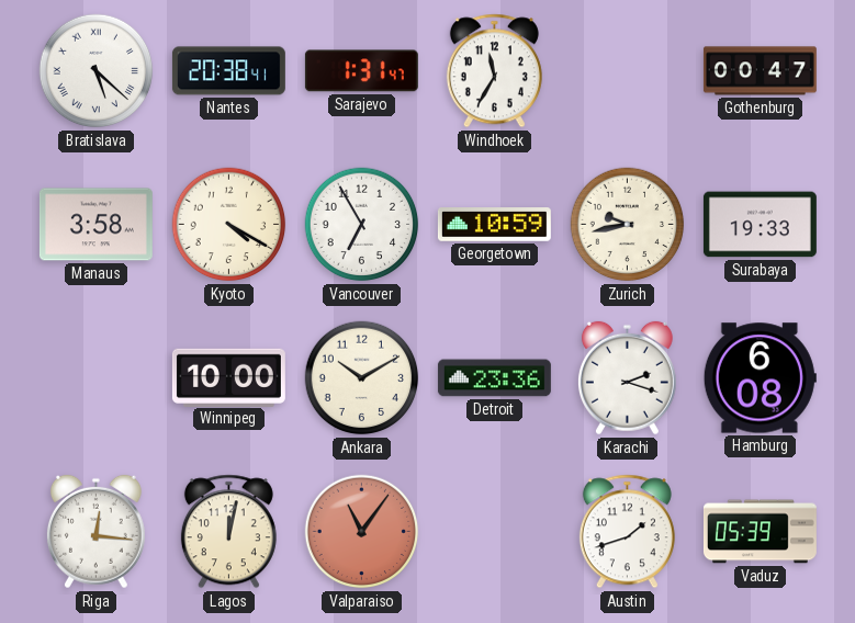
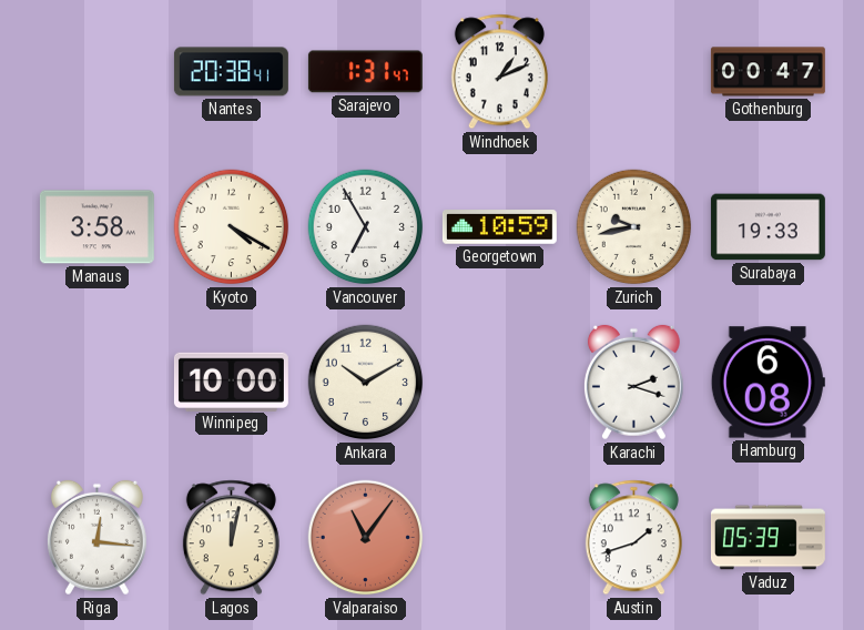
Bratislava: 5:22 -> none
Windhoek: 11:35 -> 1:11
Detroit: 23:36 -> none
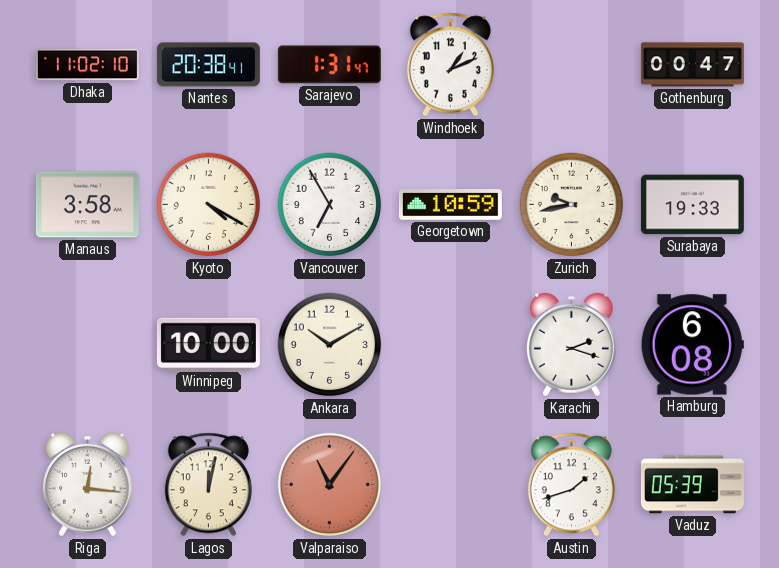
Dhaka: none -> 11:02
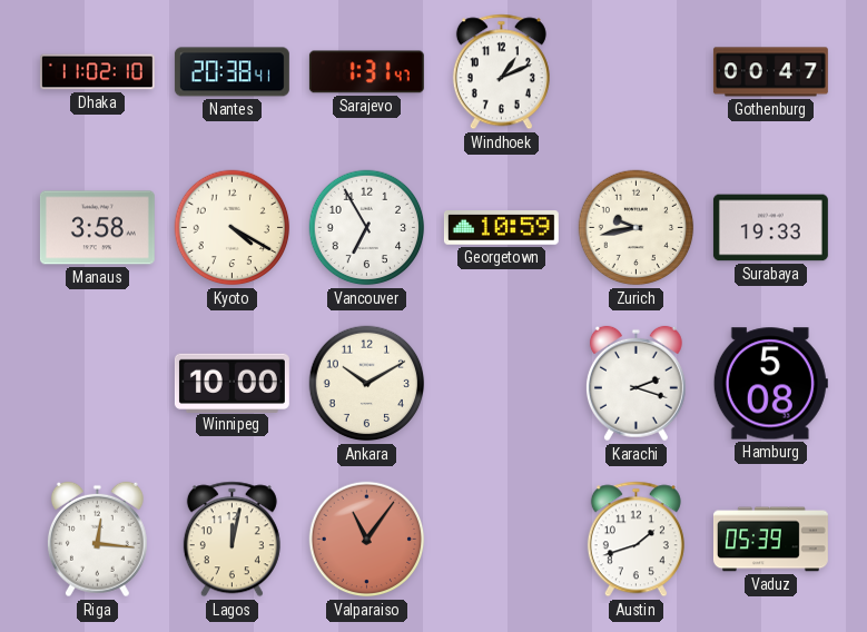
Hamburg: 6:08 -> 5:08
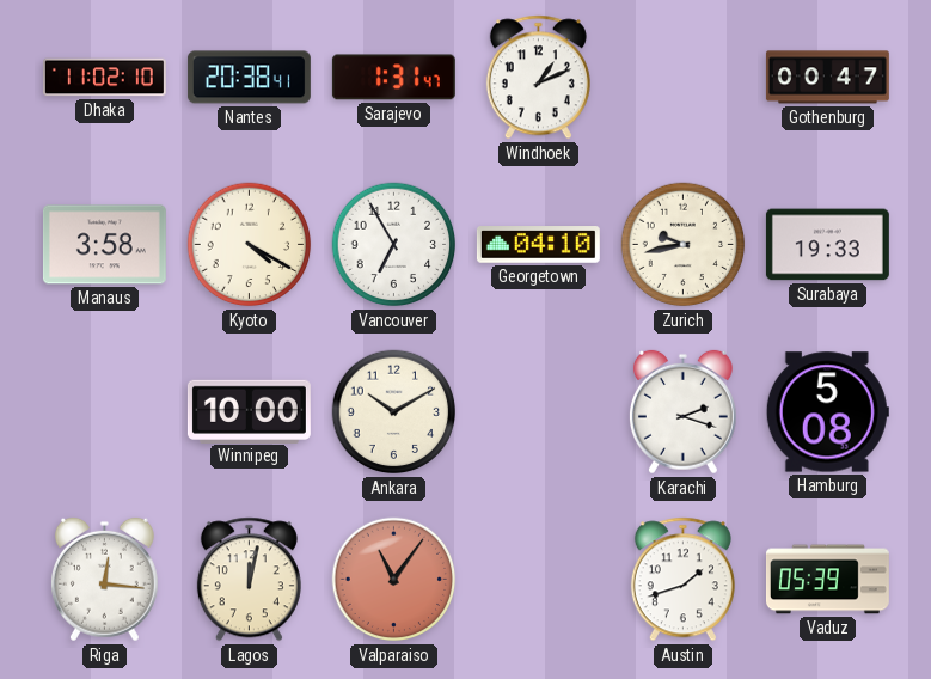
Georgetown: 10:59 -> 04:10
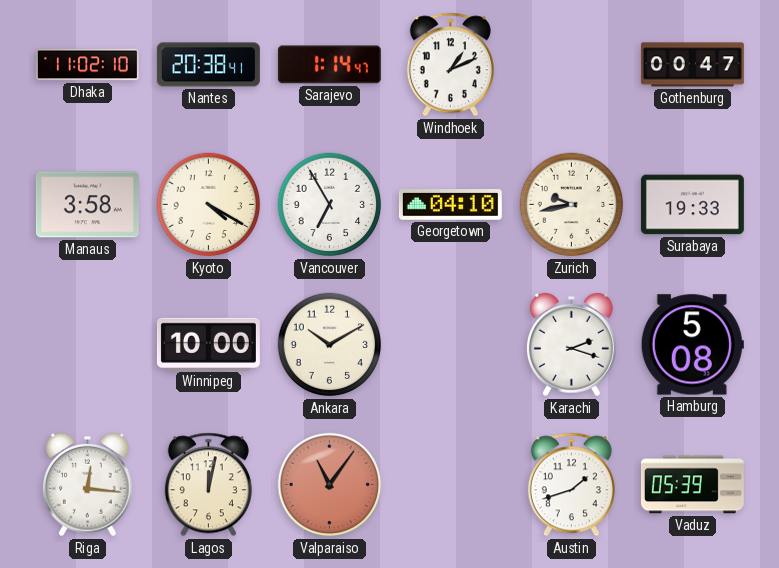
Sarajevo: 1:31 -> 1:14
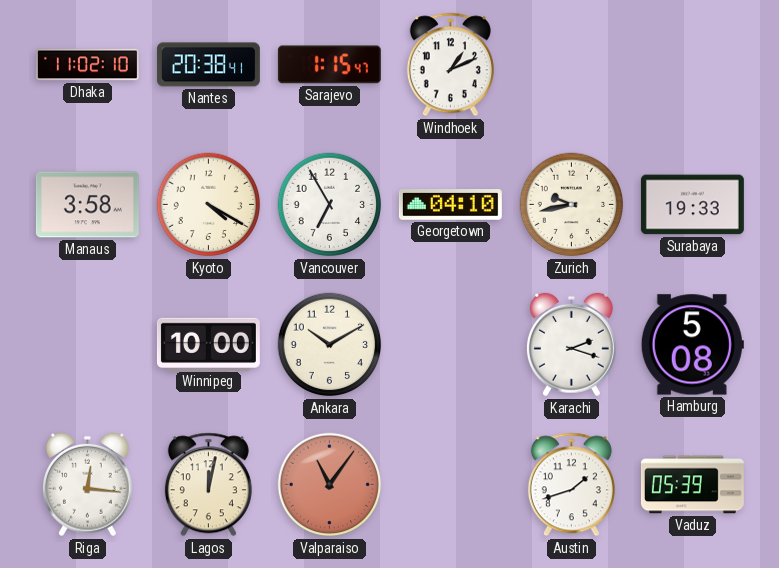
Sarajevo: 1:14 -> 1:15
Gothenburg: 00:47 -> none
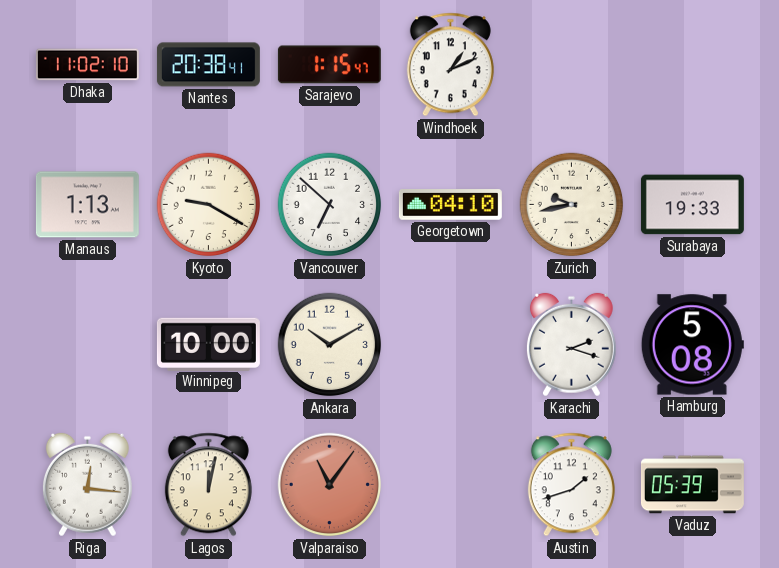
Manaus: 3:58 -> 1:13
Kyoto: 4:20 -> 9:20
Vancouver: 6:55 -> 6:52
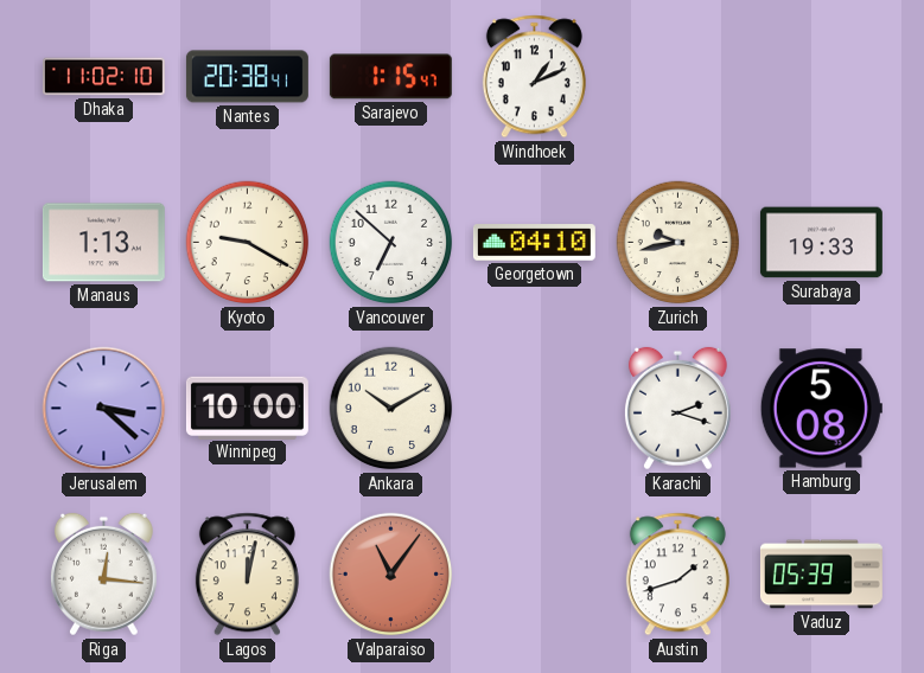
Jerusalem: none -> 3:22
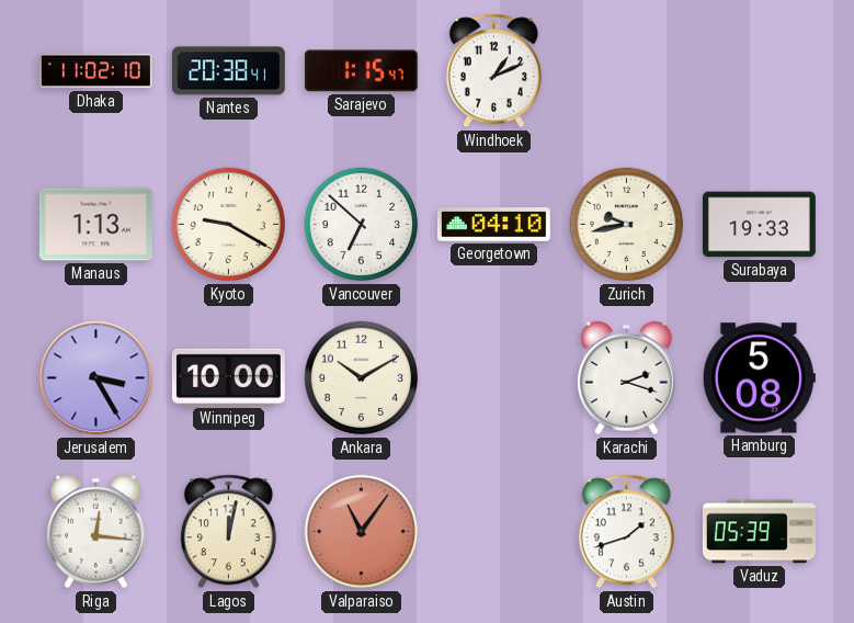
Jerusalem: 3:22 -> 3:25
